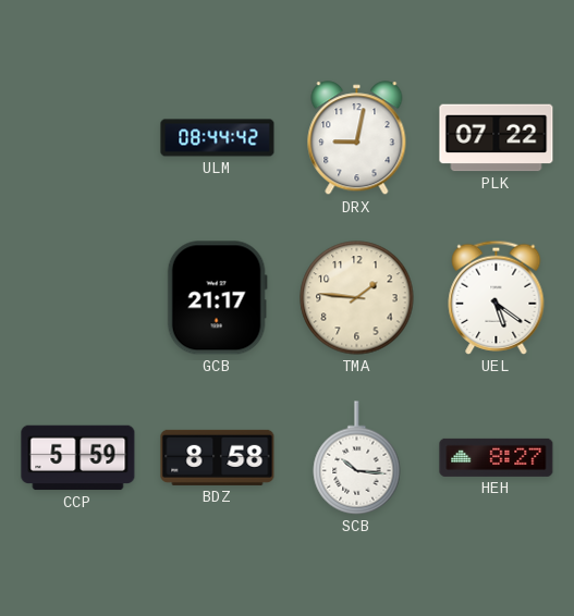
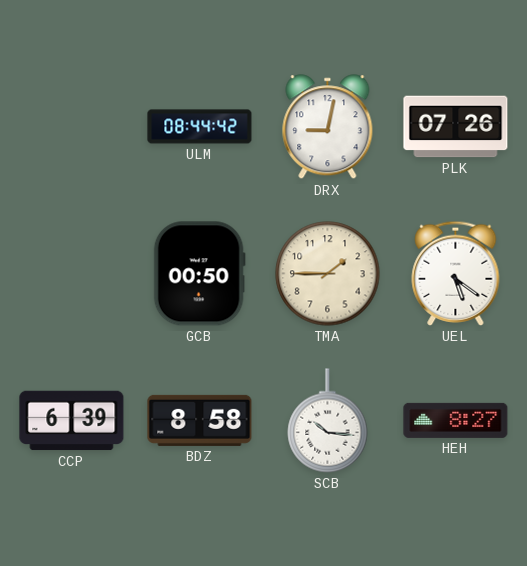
PLK: 07:22 -> 07:26
GCB: 21:17 -> 00:50
TMA: 1:46 -> 1:45
CCP: 5:59 -> 6:39
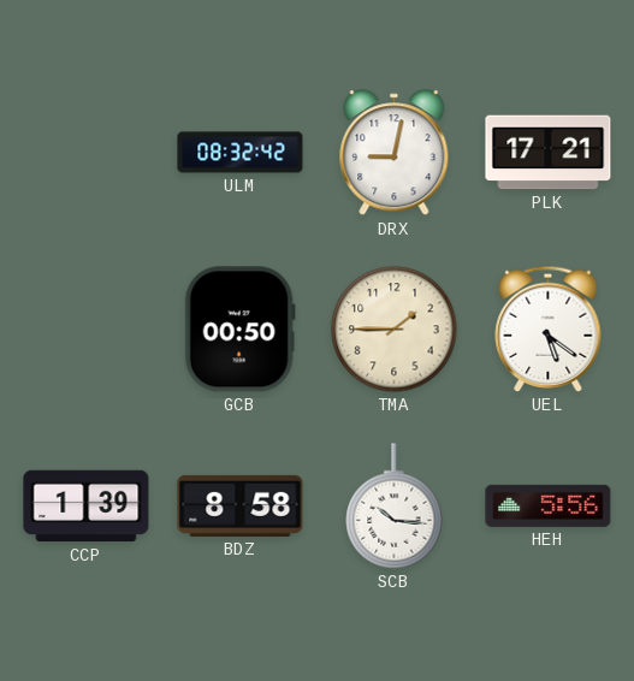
ULM: 08:44 -> 08:32
PLK: 07:26 -> 17:21
CCP: 6:39 -> 1:39
HEH: 8:27 -> 5:56
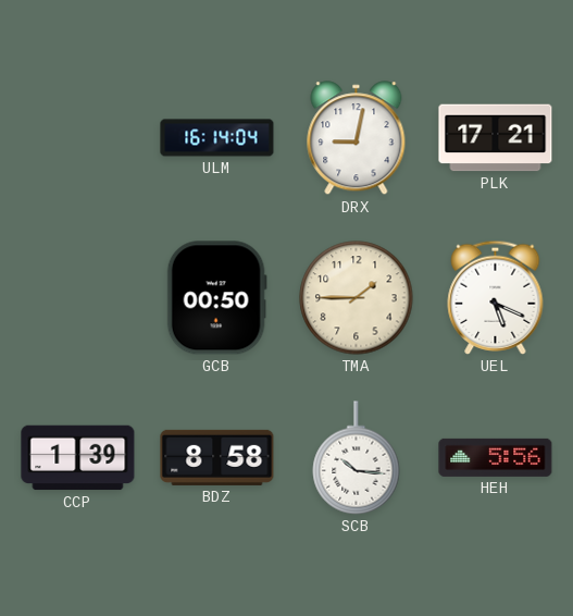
ULM: 08:32 -> 16:14
UEL: 5:21 -> 5:19
